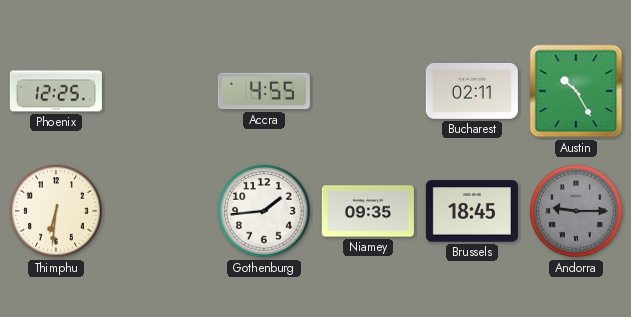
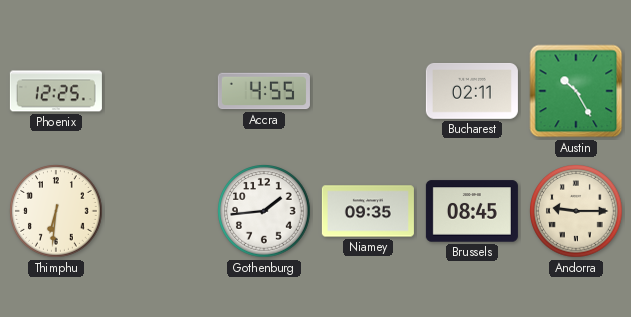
Brussels: 18:45 -> 08:45
Andorra dial: grey -> cream
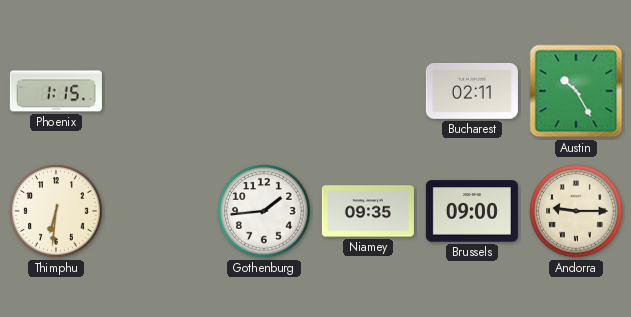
Phoenix: 12:25 -> 1:15
Accra: 4:55 -> none
Brussels: 08:45 -> 09:00
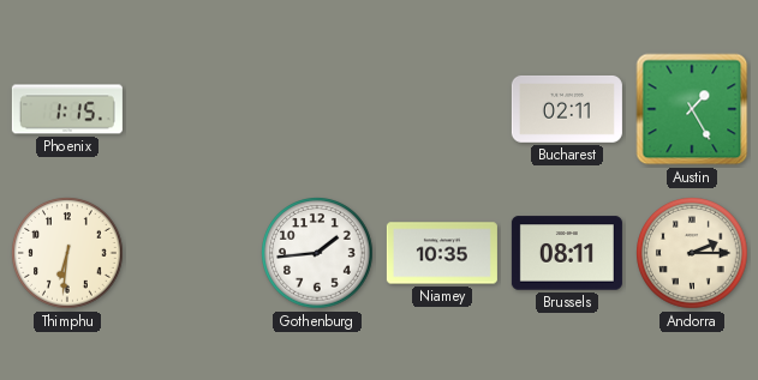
Austin: 10:25 -> 1:25
Niamey: 09:35 -> 10:35
Brussels: 09:00 -> 08:11
Andorra: 9:15 -> 2:15
